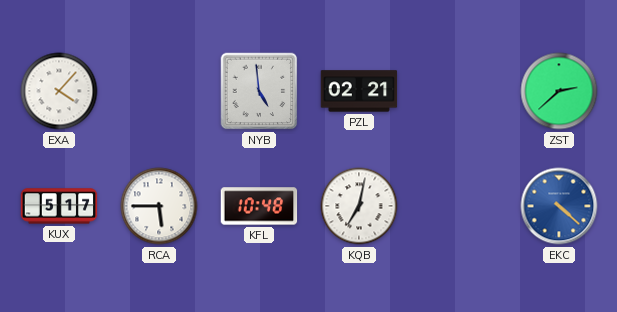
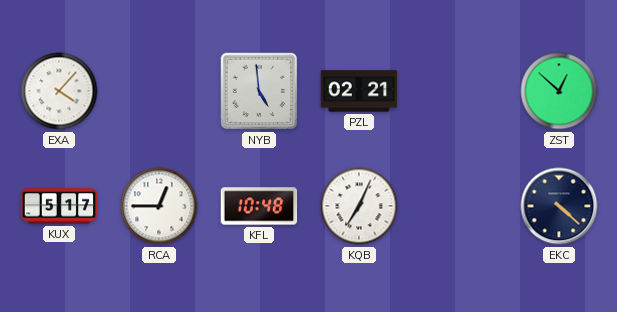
ZST: 2:38 -> 12:52
RCA: 5:45 -> 12:45
KQB: 7:02 -> 7:04
EKC dial: blue -> navy
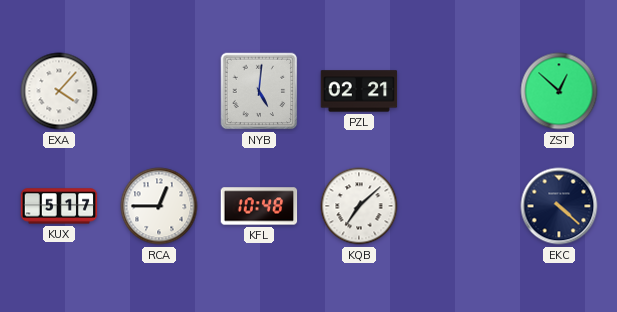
NYB: 4:59 -> 5:01
KQB: 7:04 -> 7:08
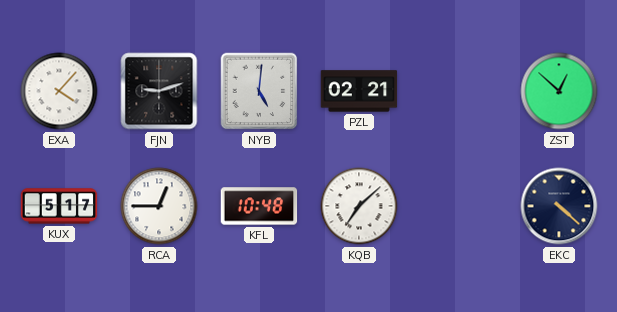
FJN: none -> 9:12
